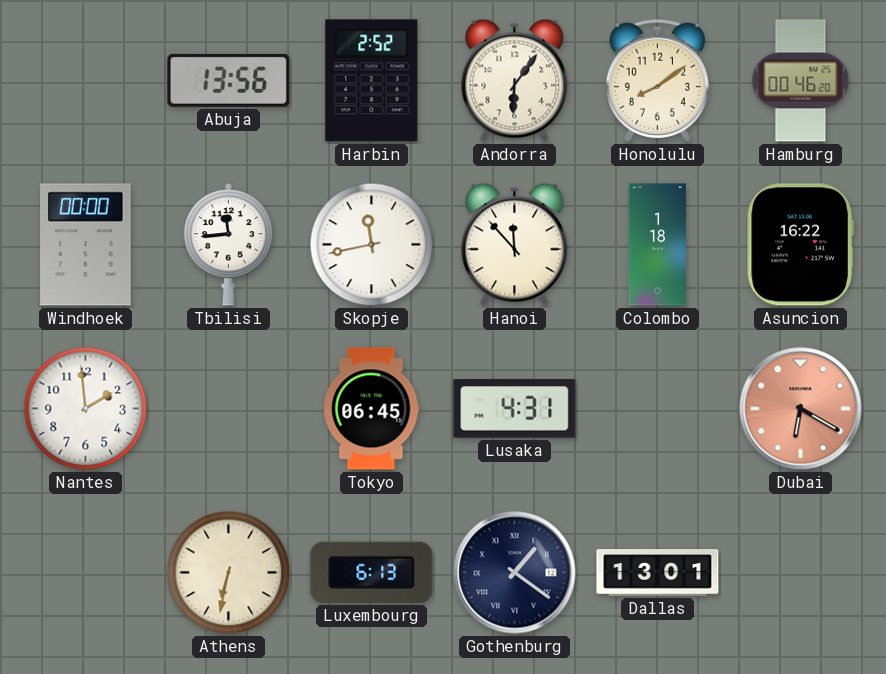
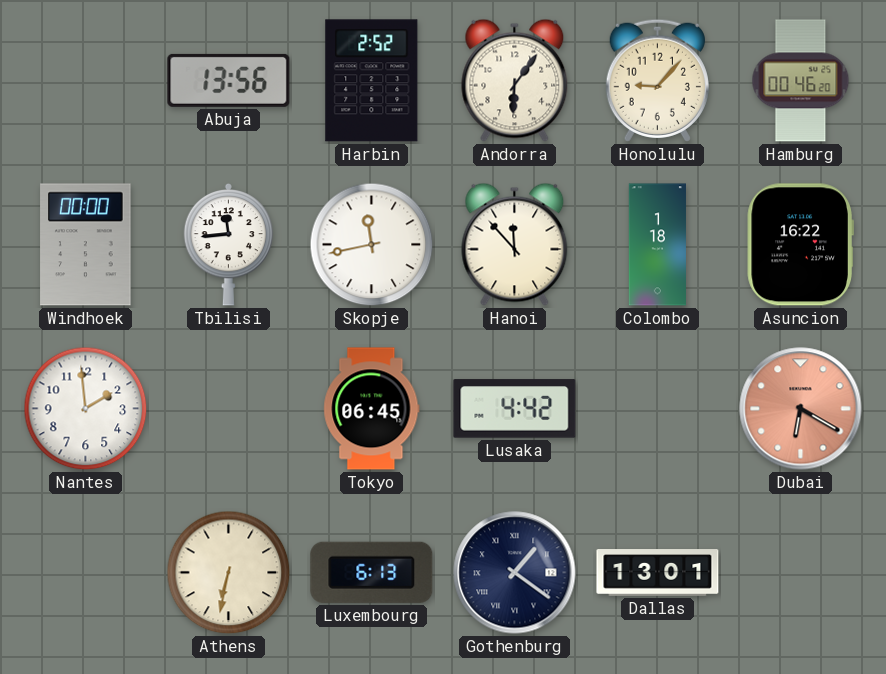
Honolulu: 8:09 -> 9:07
Lusaka: 4:31 -> 4:42
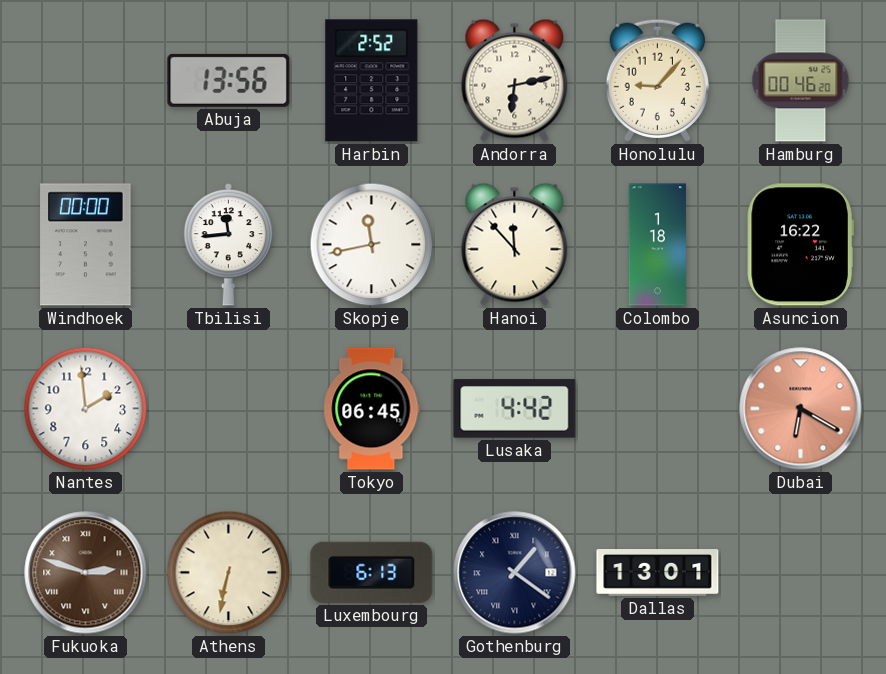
Andorra: 6:06 -> 6:13
Fukuoka: none -> 2:48
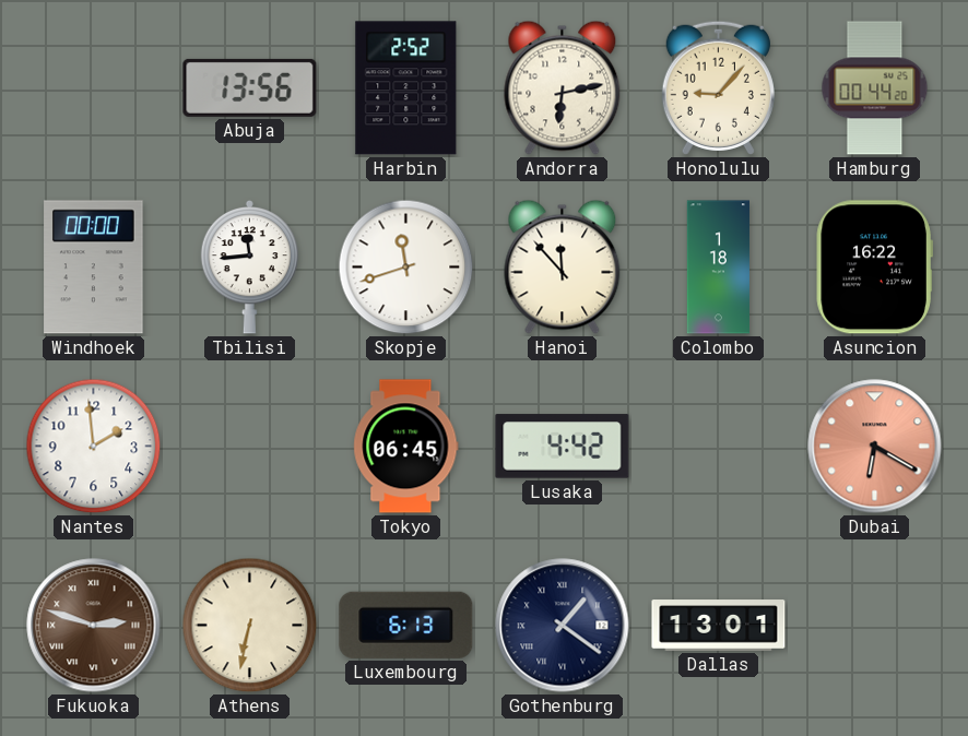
Hamburg: 00:46 -> 00:44
Skopje: 11:43 -> 11:42
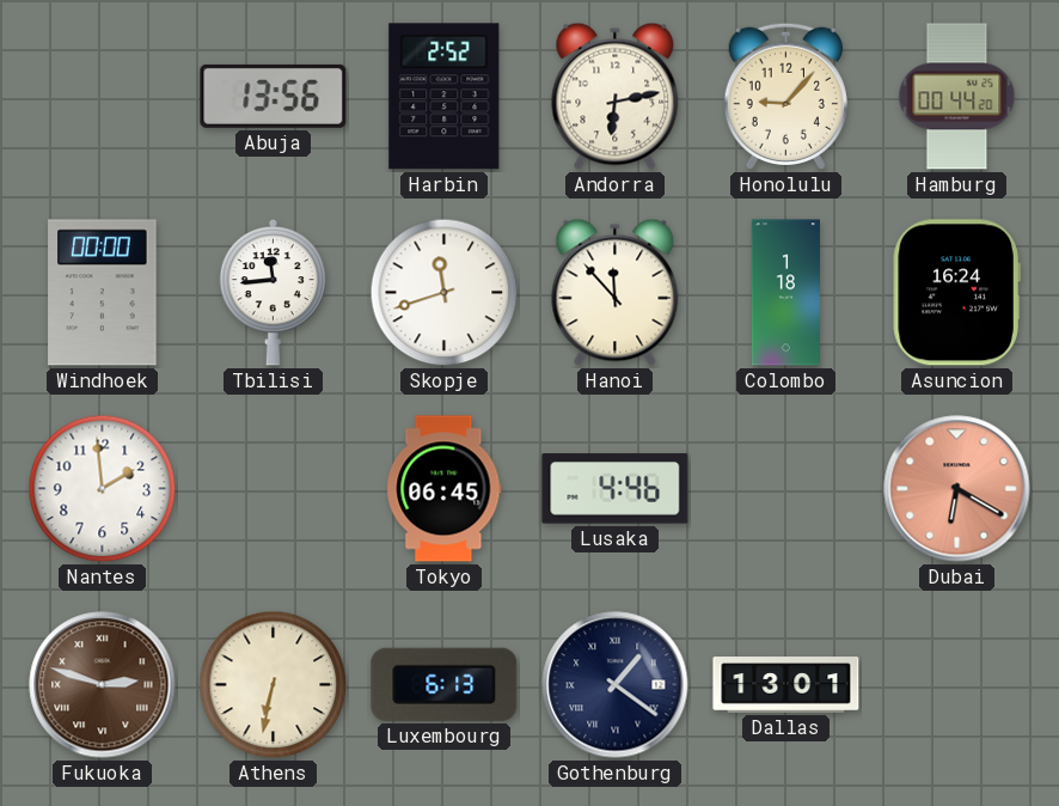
Asuncion: 16:22 -> 16:24
Lusaka: 4:42 -> 4:46
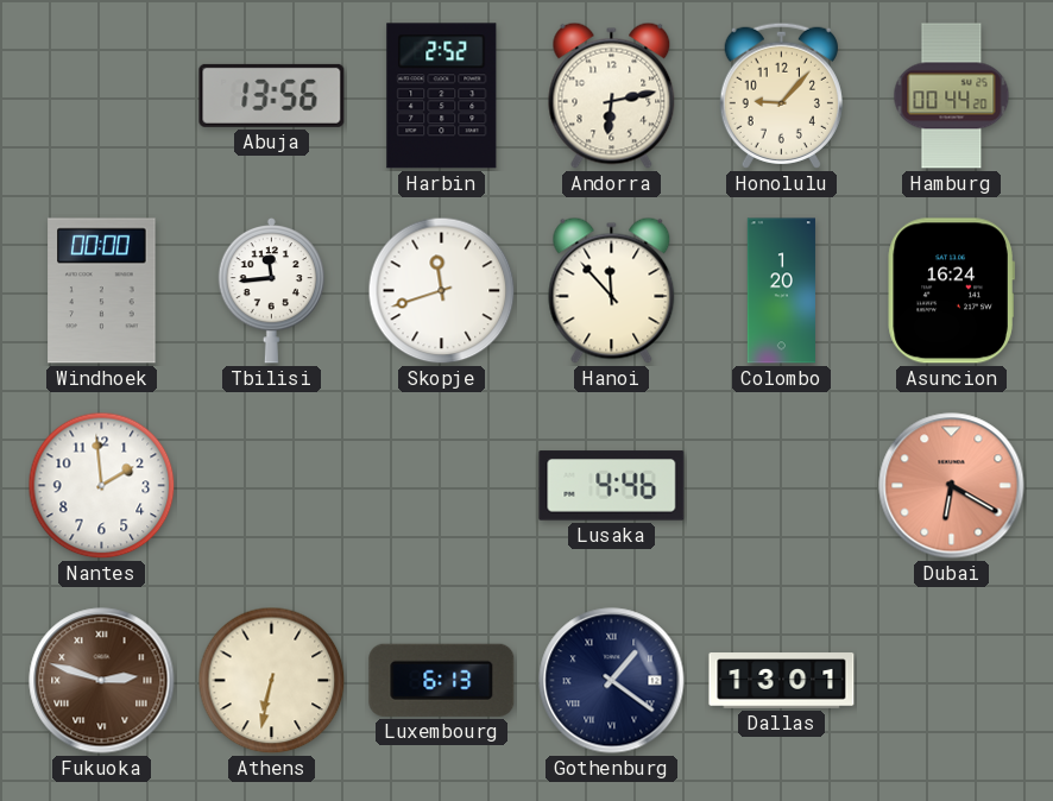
Colombo: 1:18 -> 1:20
Tokyo: 06:45 -> none
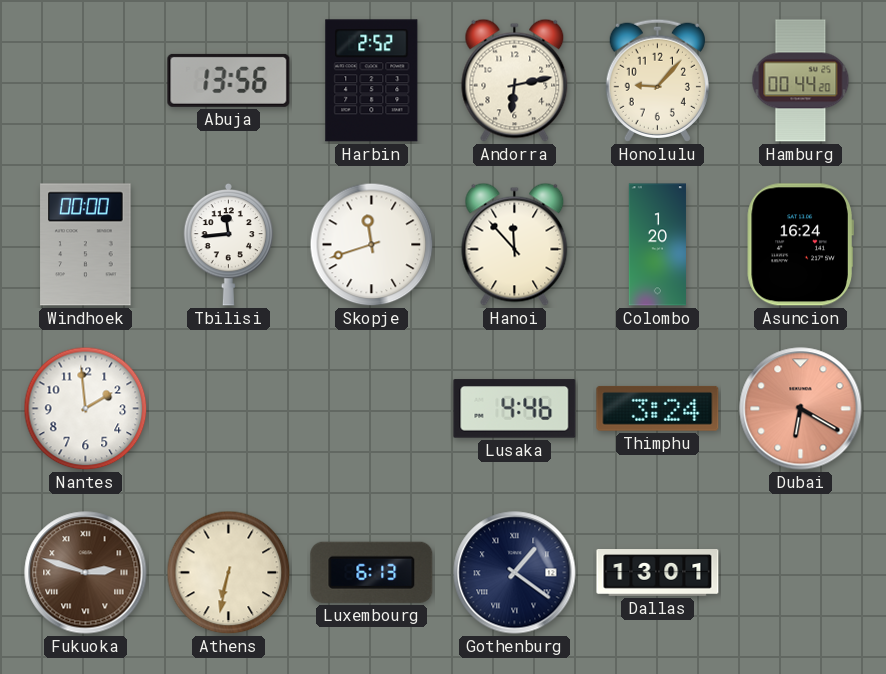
Thimphu: none -> 3:24
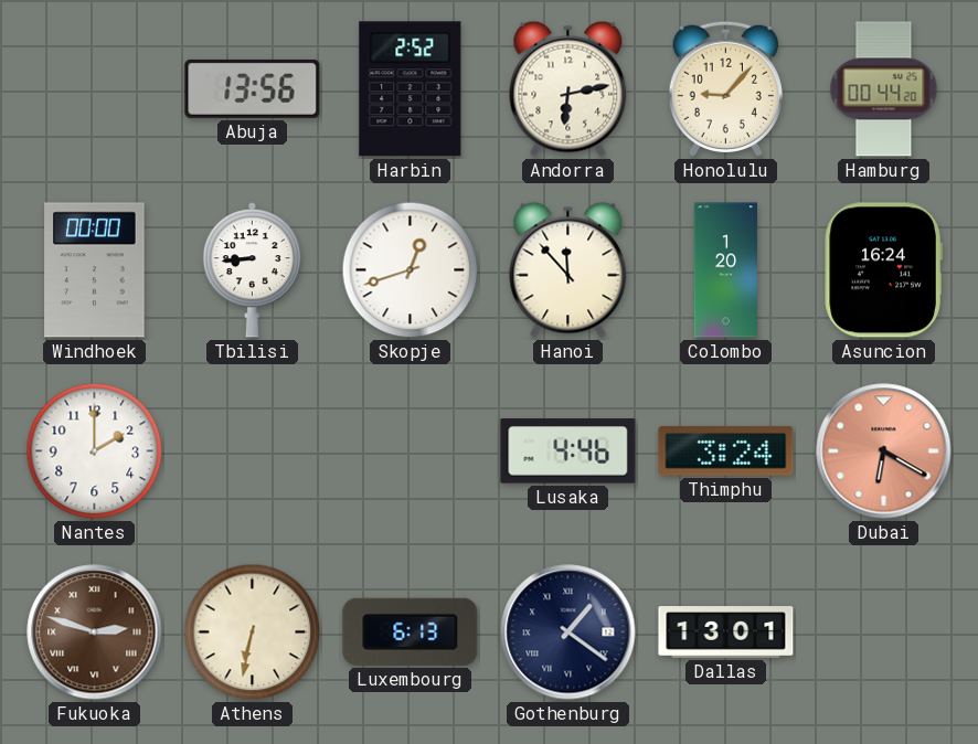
Tbilisi: 11:44 -> 8:44
Skopje: 11:42 -> 12:42
Nantes: 1:59 -> 2:00
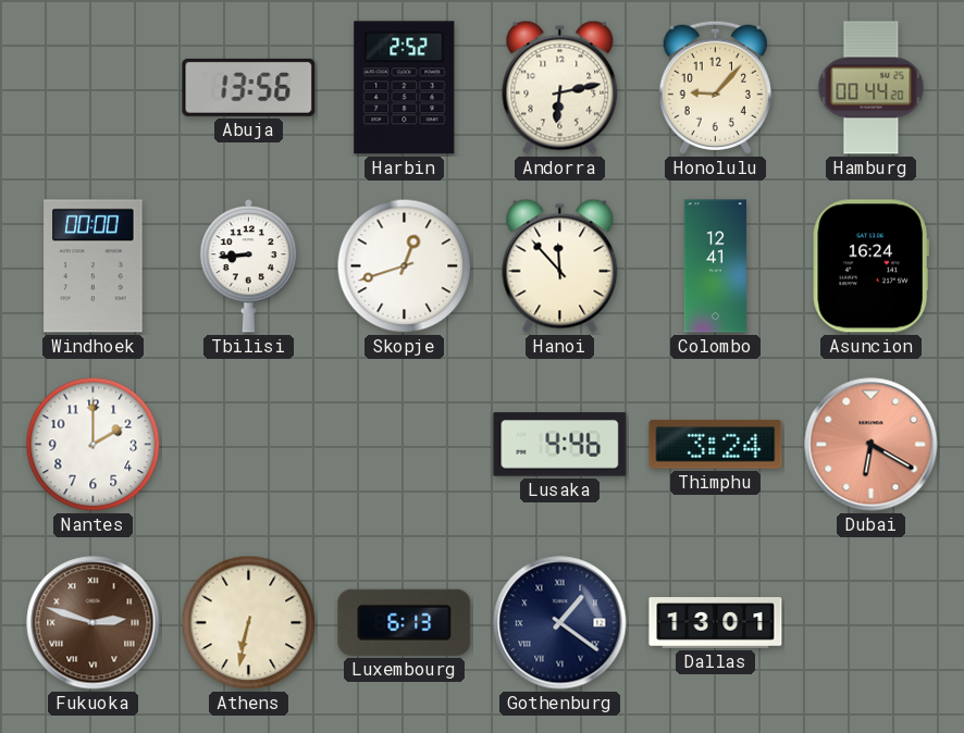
Colombo: 1:20 -> 12:41
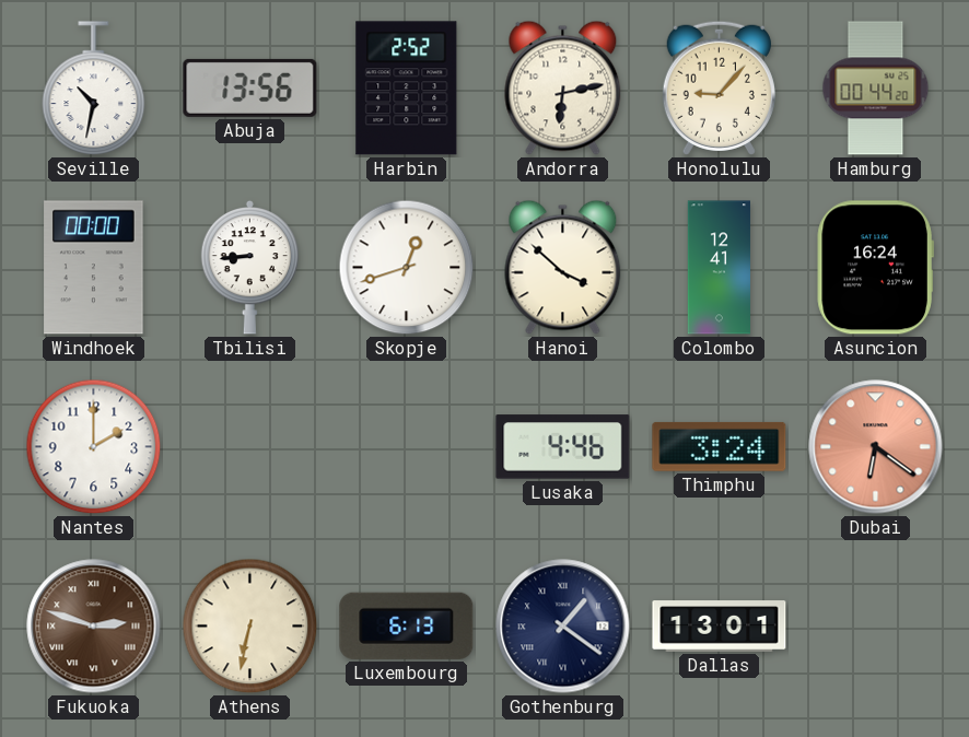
Seville: none -> 10:32
Hanoi: 11:53 -> 3:52
Dubai: 6:20 -> 6:21
